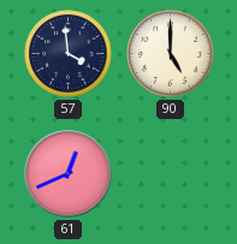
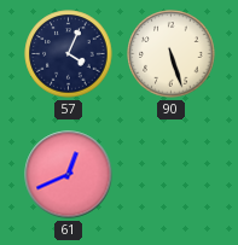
57: 3:59 -> 4:04
90: 5:00 -> 5:27
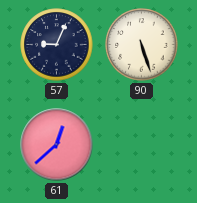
57: 4:04 -> 9:04
61: 12:41 -> 12:38
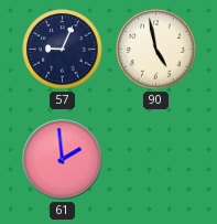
90: 5:27 -> 4:58
61: 12:38 -> 1:59
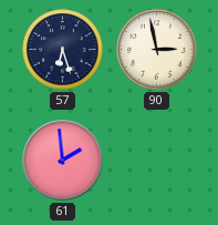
57: 9:04 -> 6:27
90: 4:58 -> 2:58
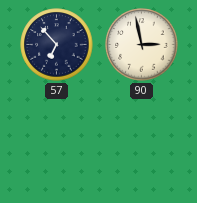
57: 6:27 -> 6:53
61: 1:59 -> none
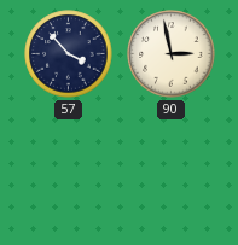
57: 6:53 -> 3:53
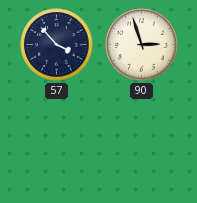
90: 2:58 -> 2:57
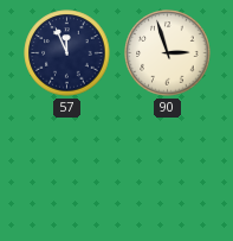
57: 3:53 -> 11:56
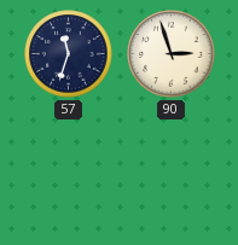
57: 11:56 -> 11:33
